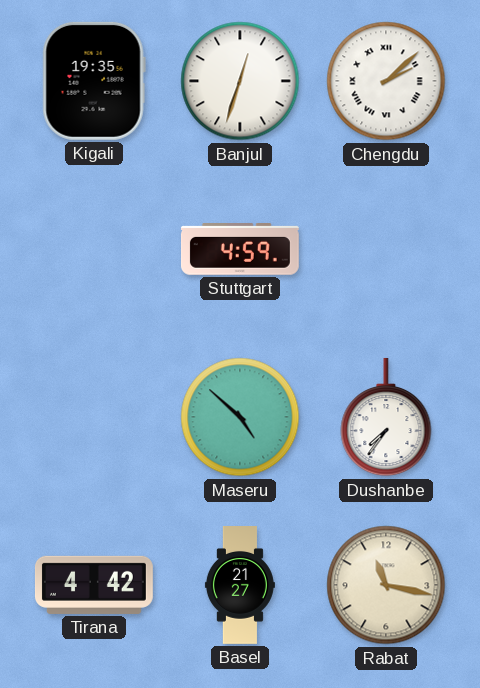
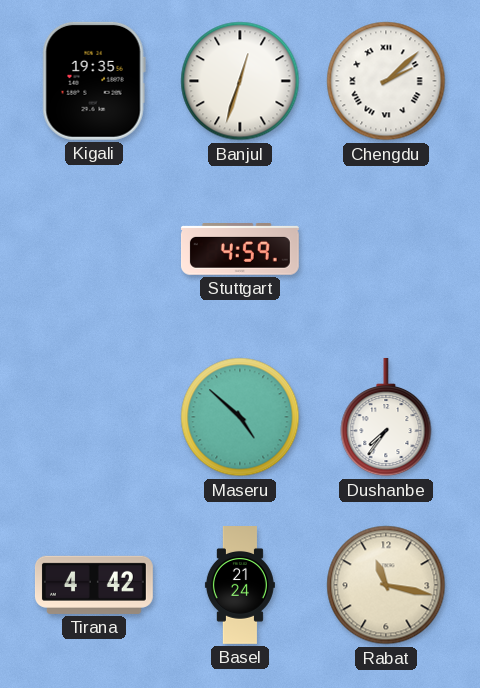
Basel: 21:27 -> 21:24
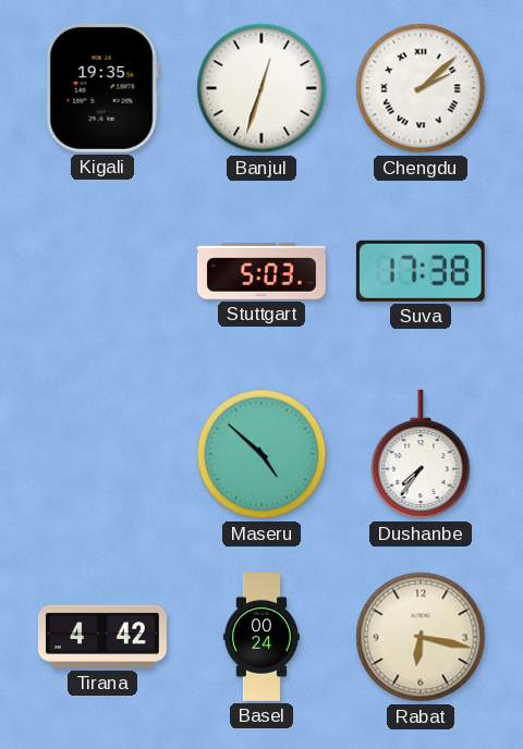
Stuttgart: 4:59 -> 5:03
Suva: none -> 17:38
Basel: 21:24 -> 00:24
Rabat: 11:17 -> 6:17
